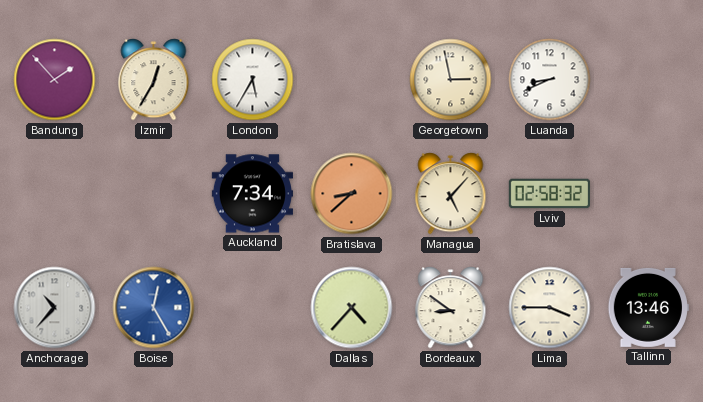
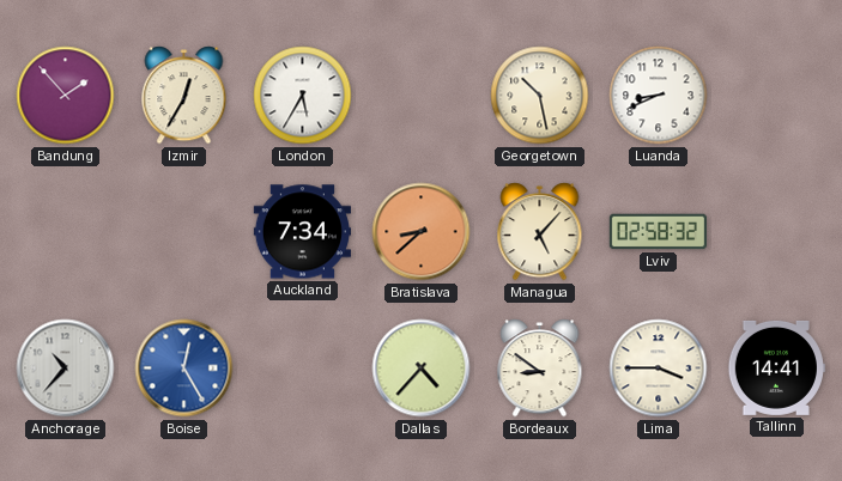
Georgetown: 2:58 -> 10:28
Tallinn: 13:46 -> 14:41
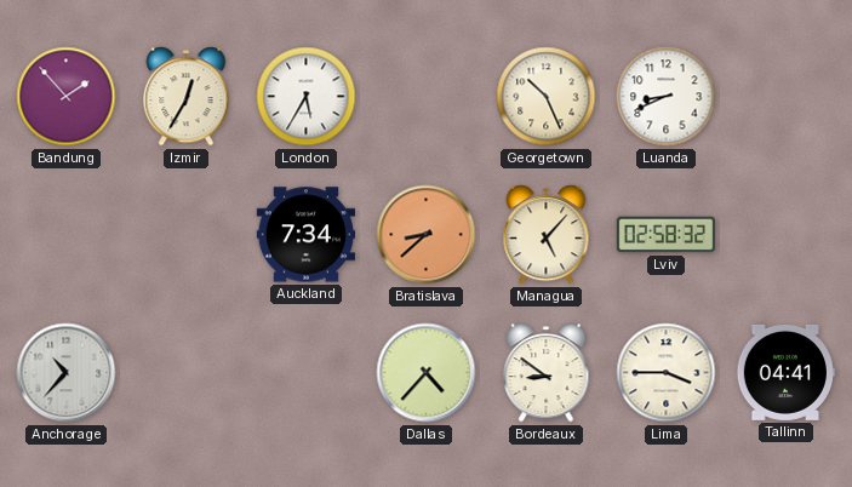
Georgetown: 10:28 -> 10:26
Boise: 12:25 -> none
Tallinn: 14:41 -> 04:41
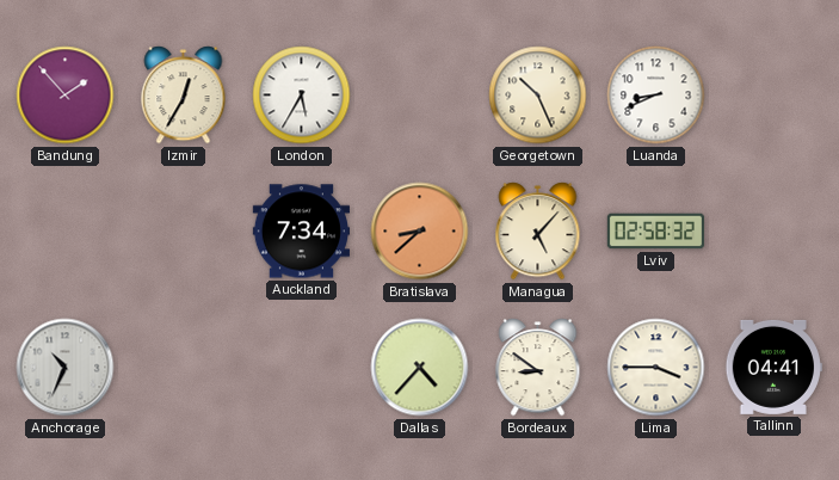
Anchorage: 10:37 -> 10:34
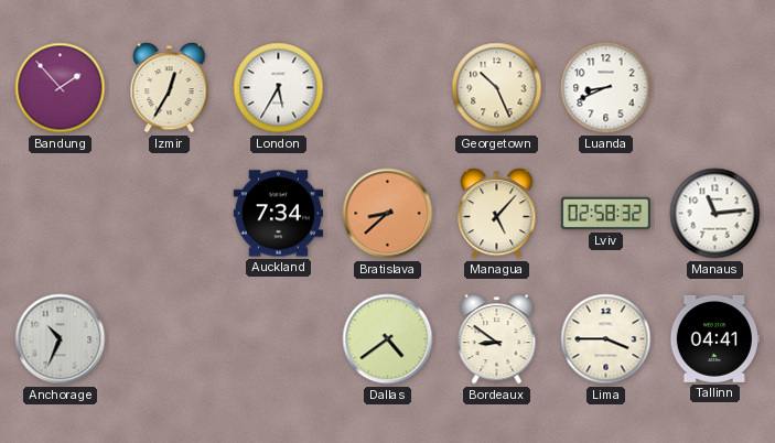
Manaus: none -> 11:14
Dallas: 4:37 -> 4:39
